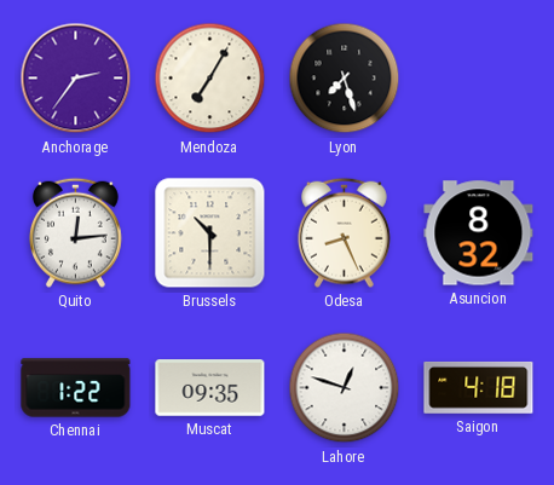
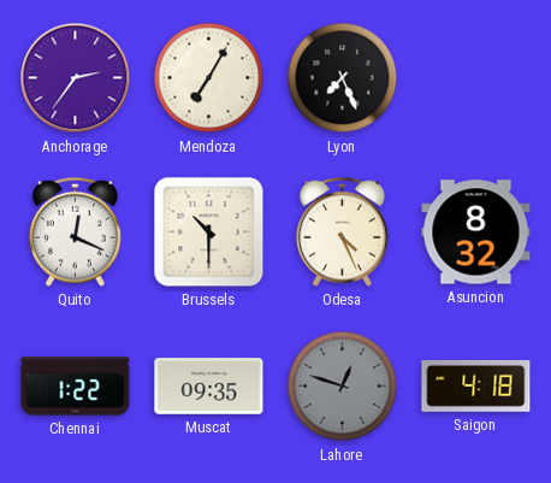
Lyon: 7:27 -> 7:26
Quito: 12:14 -> 12:19
Odesa: 8:26 -> 4:26
Lahore dial: white -> grey
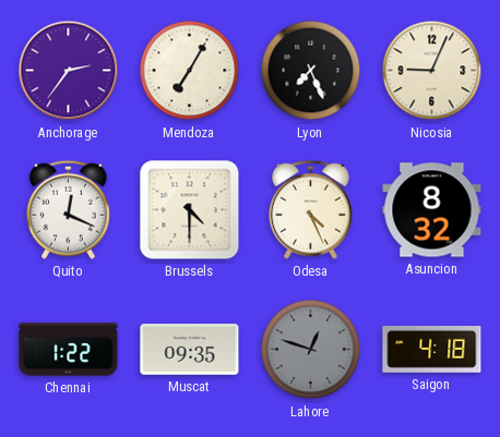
Nicosia: none -> 9:04
Brussels: 10:30 -> 4:30
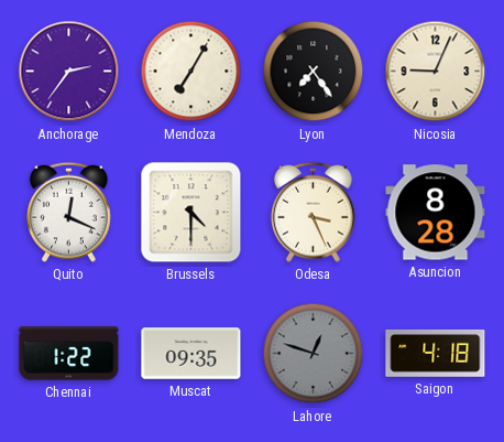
Lyon: 7:26 -> 7:24
Odesa: 4:26 -> 3:26
Asuncion: 8:32 -> 8:28
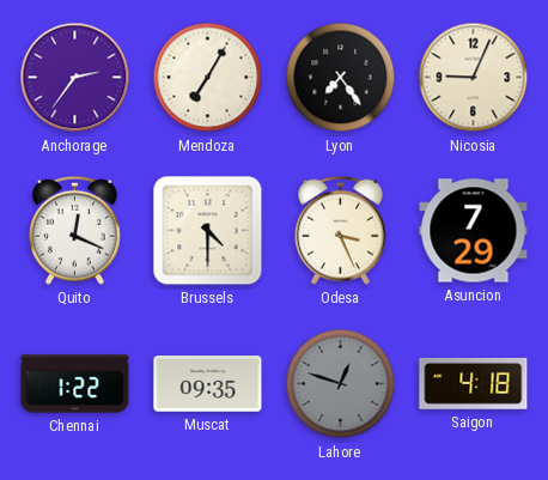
Asuncion: 8:28 -> 7:29
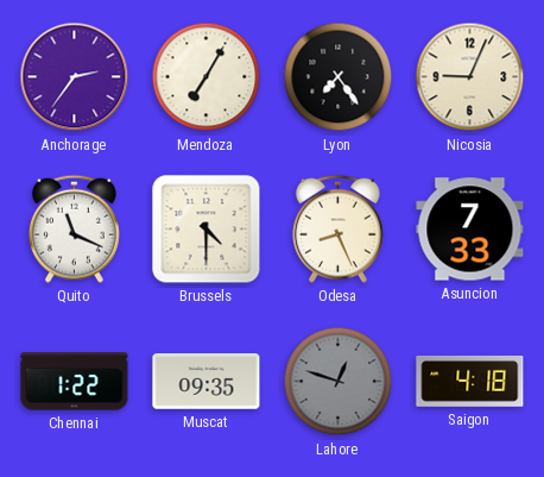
Quito: 12:19 -> 11:19
Odesa: 3:26 -> 8:26
Asuncion: 7:29 -> 7:33
